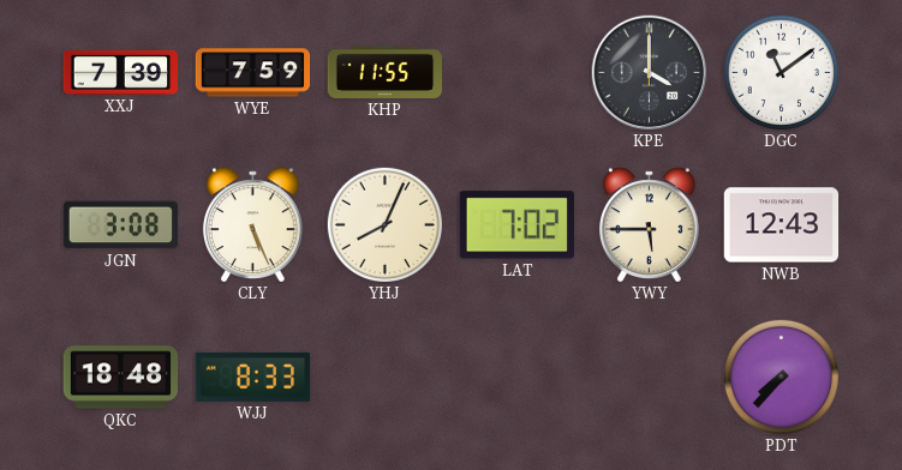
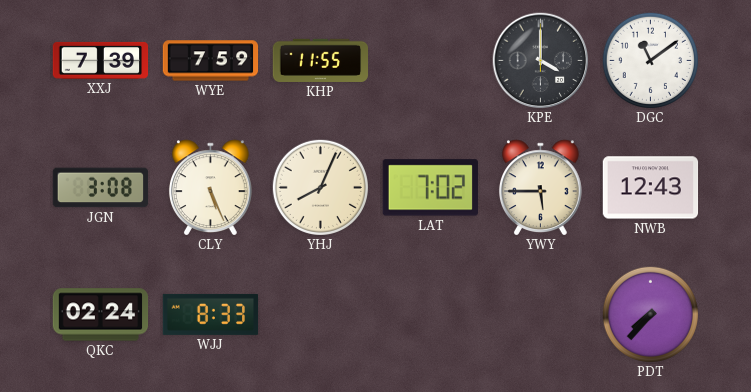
QKC: 18:48 -> 02:24
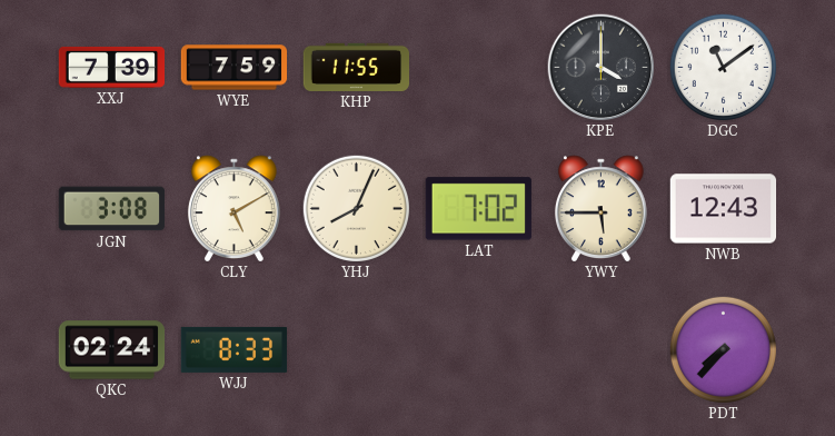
CLY: 5:26 -> 5:10
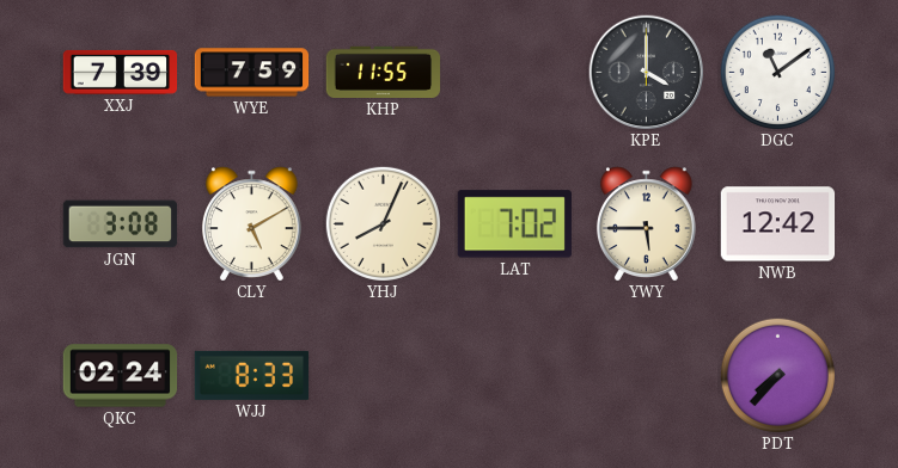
NWB: 12:43 -> 12:42
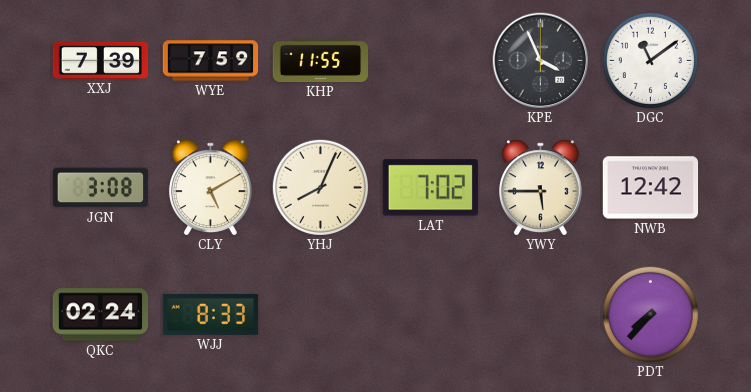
KPE: 4:00 -> 3:56
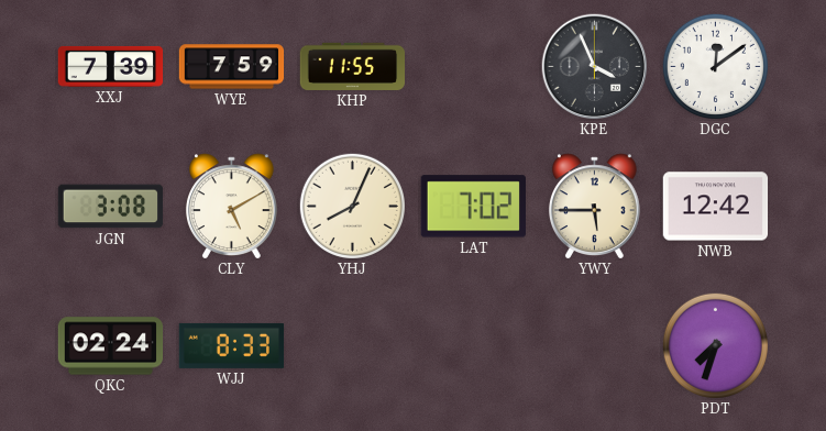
DGC: 11:09 -> 12:09
PDT: 7:37 -> 7:33
